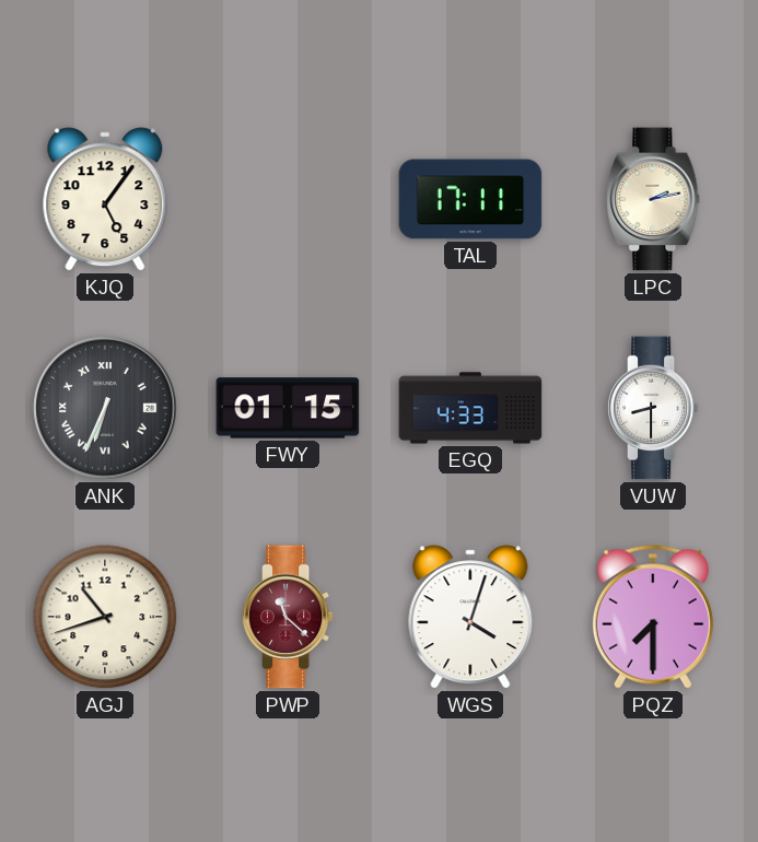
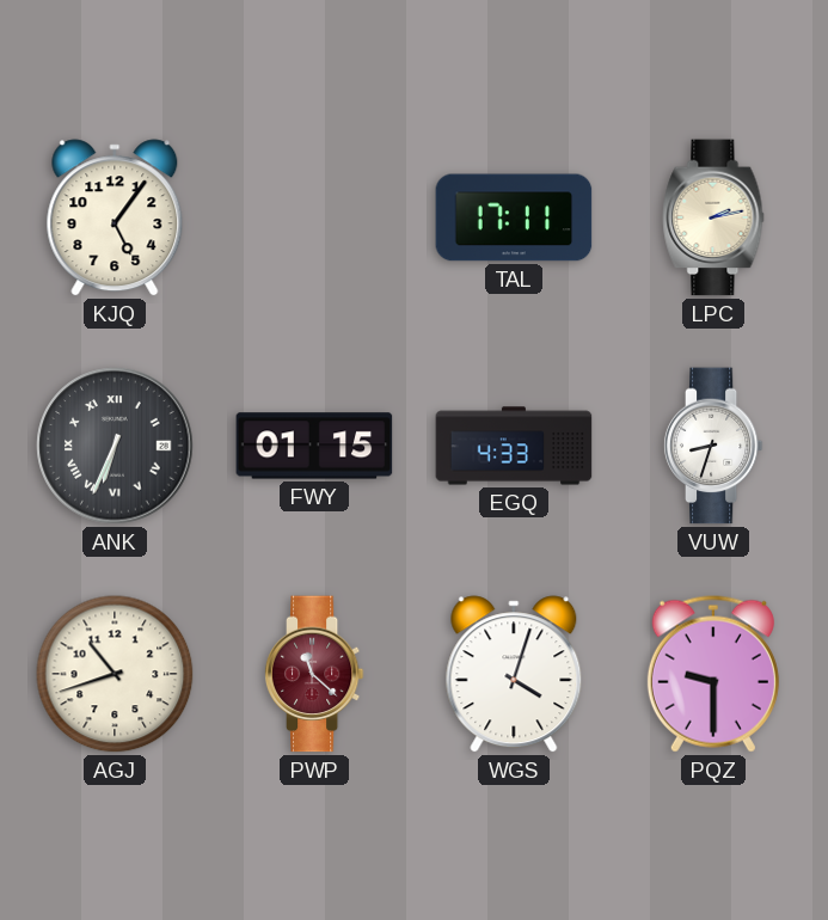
VUW: 8:30 -> 8:33
PQZ: 7:30 -> 9:30
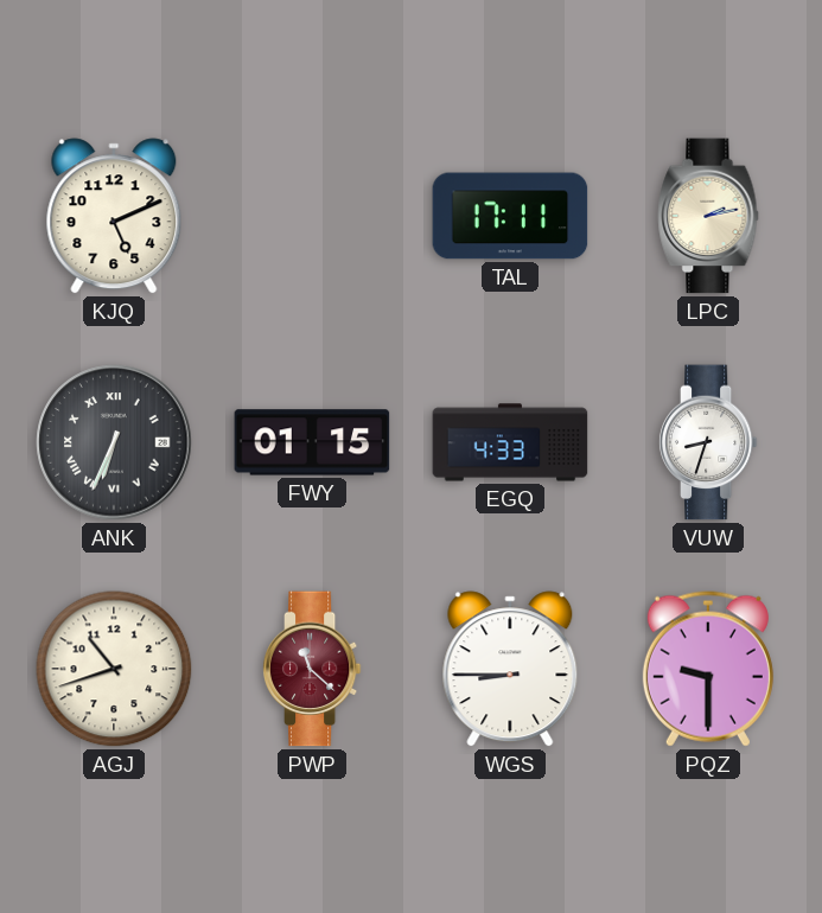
KJQ: 5:06 -> 5:11
WGS: 4:03 -> 8:45
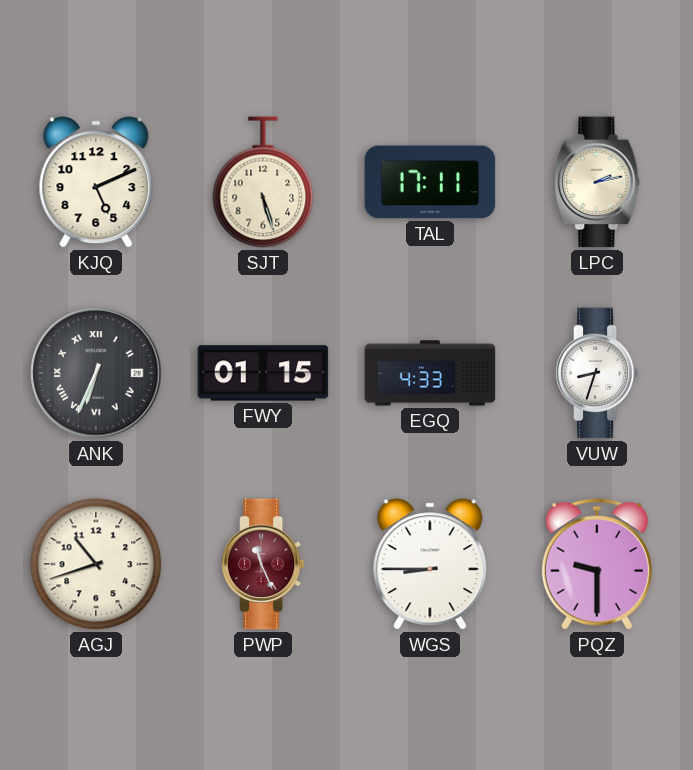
SJT: none -> 5:27
PWP: 11:22 -> 11:26
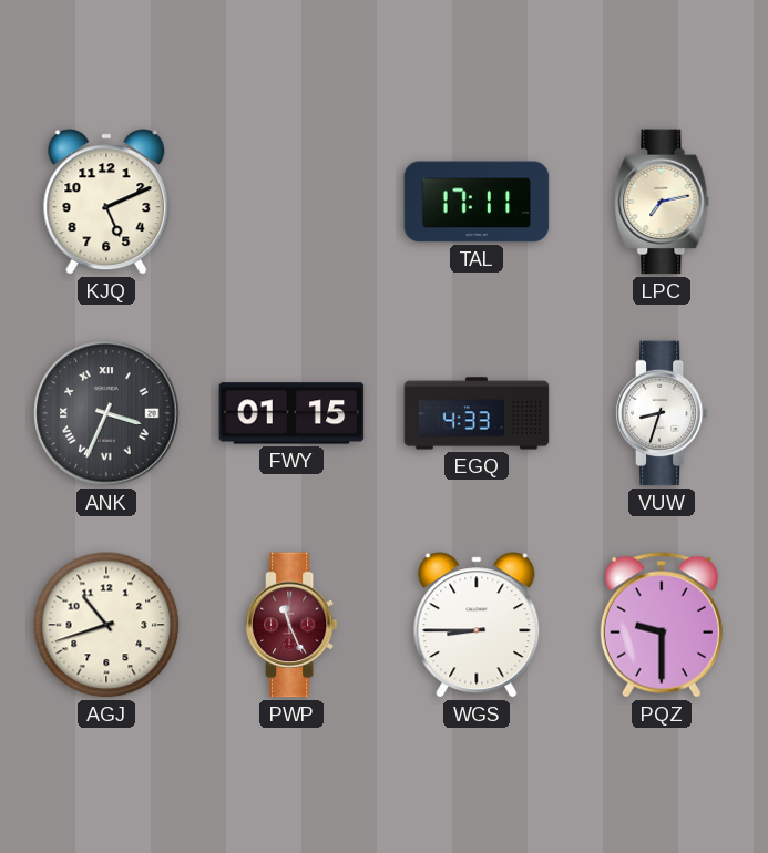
SJT: 5:27 -> none
LPC: 2:13 -> 7:13
ANK: 6:34 -> 3:34
